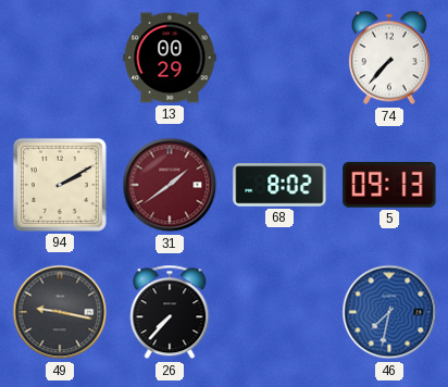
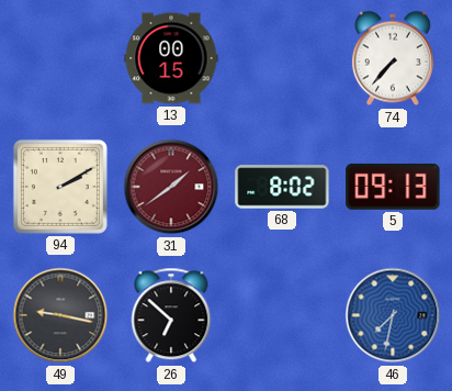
13: 00:29 -> 00:15
26: 7:37 -> 6:52
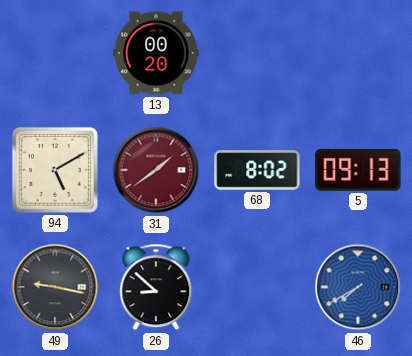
13: 00:15 -> 00:20
74: 7:37 -> none
94: 2:10 -> 5:10
26: 6:52 -> 8:52
46: 7:32 -> 7:40
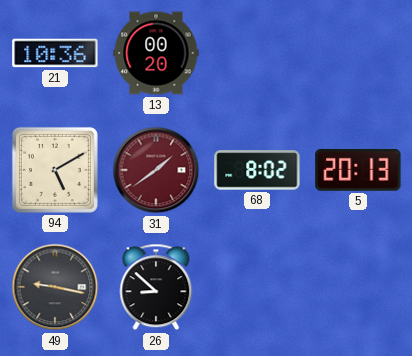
21: none -> 10:36
5: 09:13 -> 20:13
46: 7:40 -> none
